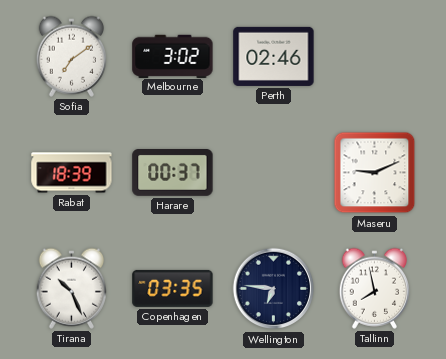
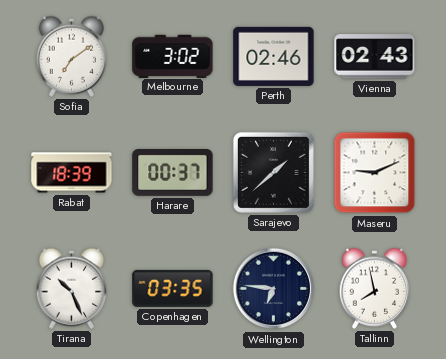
Vienna: none -> 02:43
Sarajevo: none -> 1:38
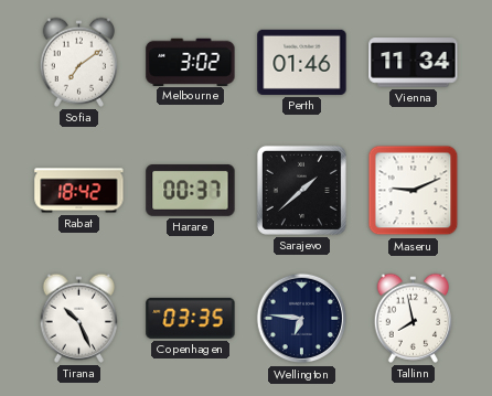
Perth: 02:46 -> 01:46
Vienna: 02:43 -> 11:34
Rabat: 18:39 -> 18:42
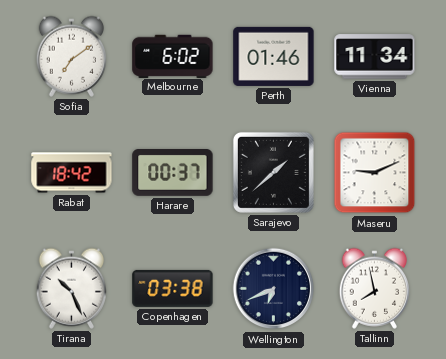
Melbourne: 3:02 -> 6:02
Copenhagen: 03:35 -> 03:38
Wellington: 6:46 -> 6:41
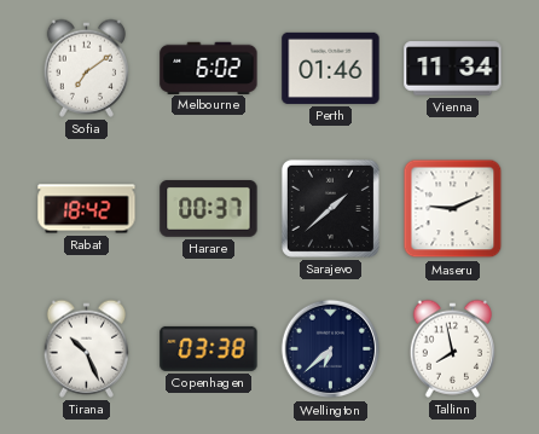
Wellington: 6:41 -> 6:38
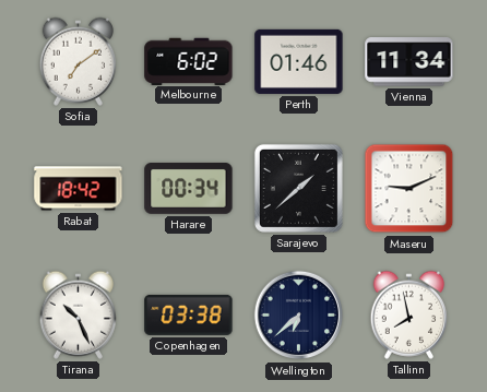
Harare: 00:37 -> 00:34
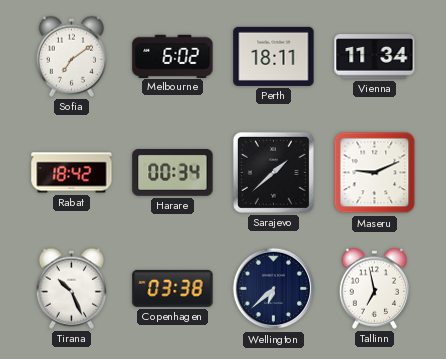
Perth: 01:46 -> 18:11
Tallinn: 7:58 -> 6:58
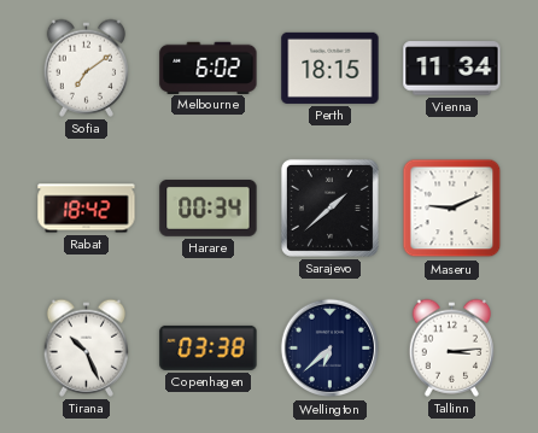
Perth: 18:11 -> 18:15
Tallinn: 6:58 -> 3:14
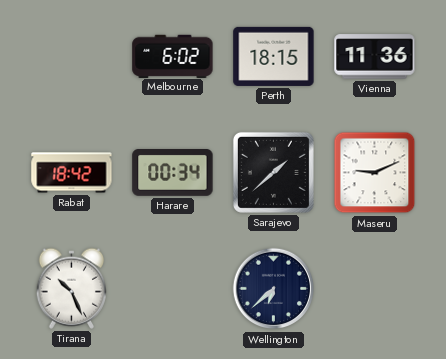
Sofia: 7:09 -> none
Vienna: 11:34 -> 11:36
Copenhagen: 03:38 -> none
Tallinn: 3:14 -> none
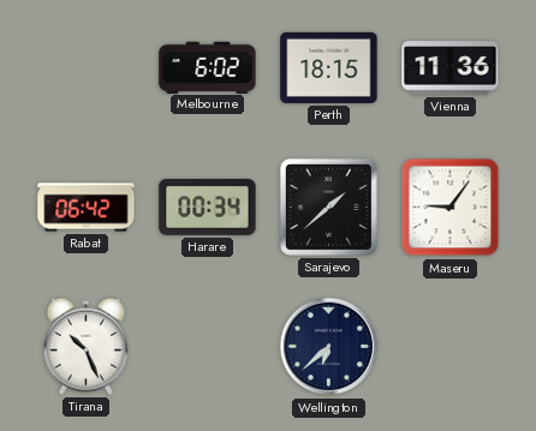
Rabat: 18:42 -> 06:42
Maseru: 9:11 -> 9:06
